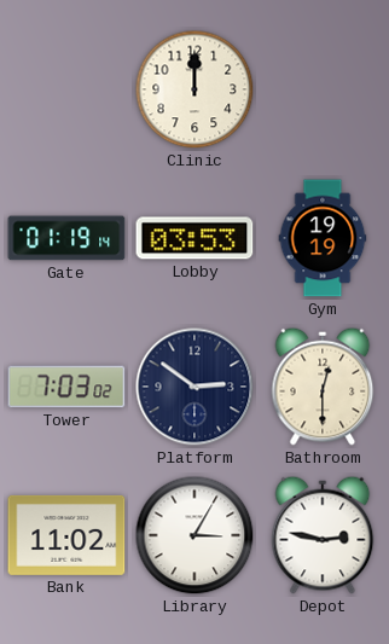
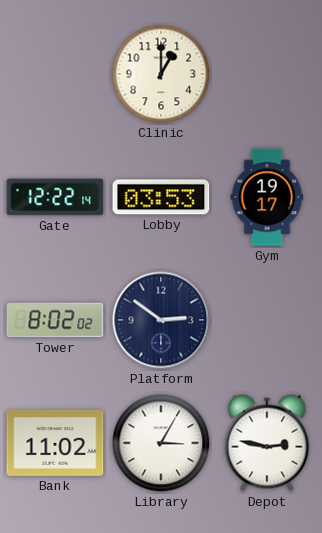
Clinic: 12:00 -> 1:00
Gate: 01:19 -> 12:22
Gym: 19:19 -> 19:17
Tower: 7:03 -> 8:02
Bathroom: 12:30 -> none
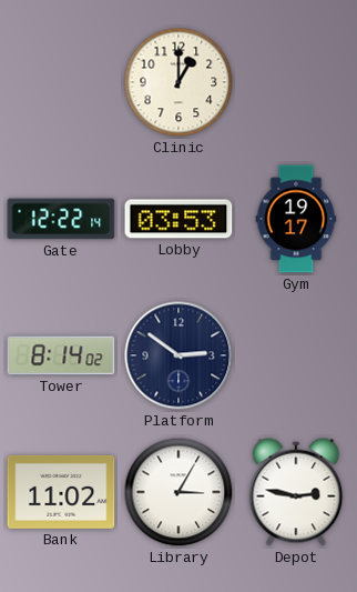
Tower: 8:02 -> 8:14
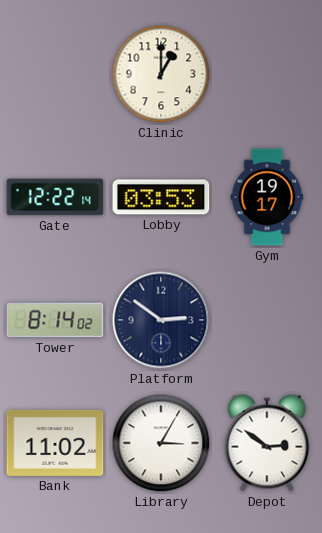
Depot: 2:47 -> 2:51
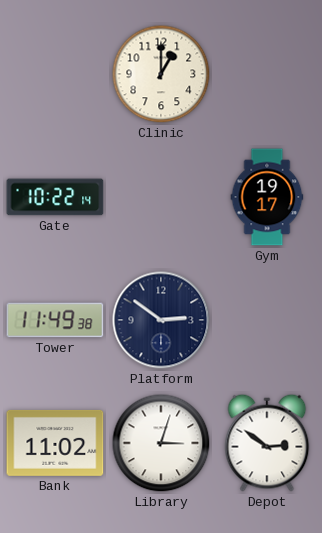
Gate: 12:22 -> 10:22
Lobby: 03:53 -> none
Tower: 8:14 -> 11:49
Library: 3:05 -> 3:03
